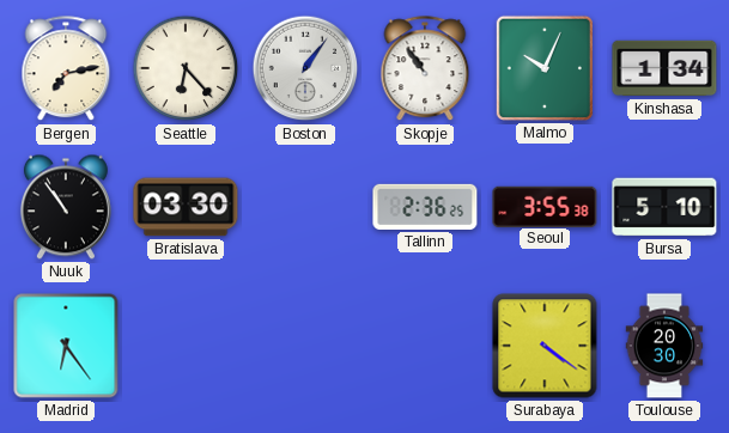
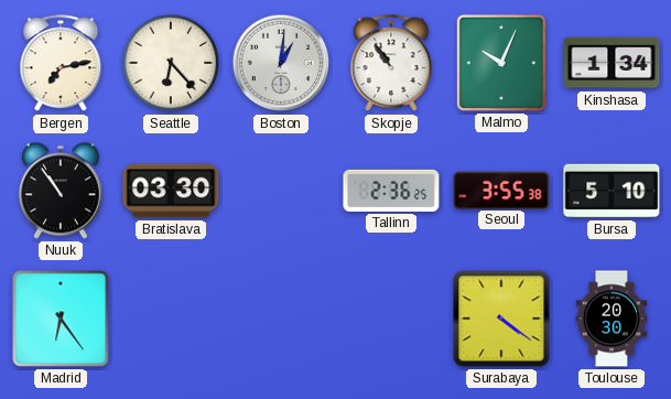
Boston: 1:06 -> 1:01
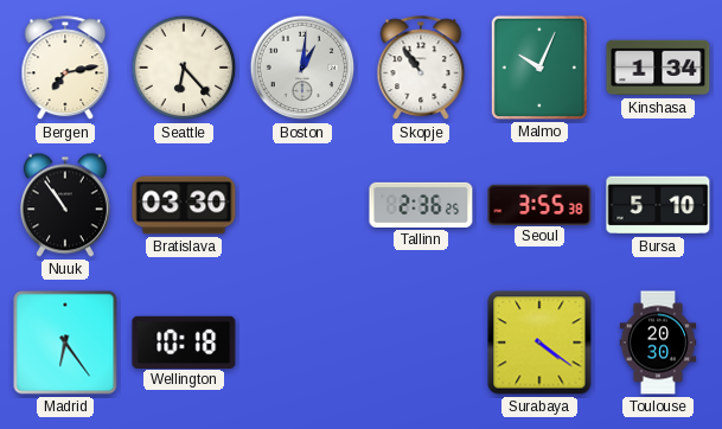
Wellington: none -> 10:18
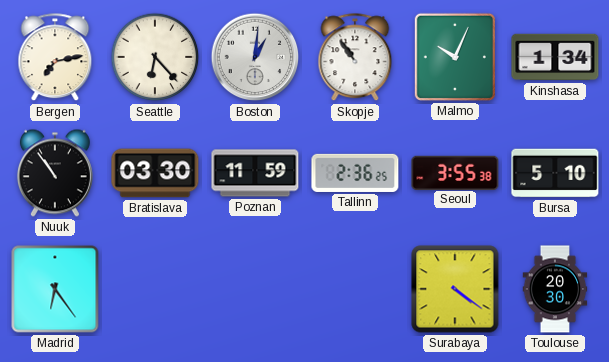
Poznan: none -> 11:59
Wellington: 10:18 -> none
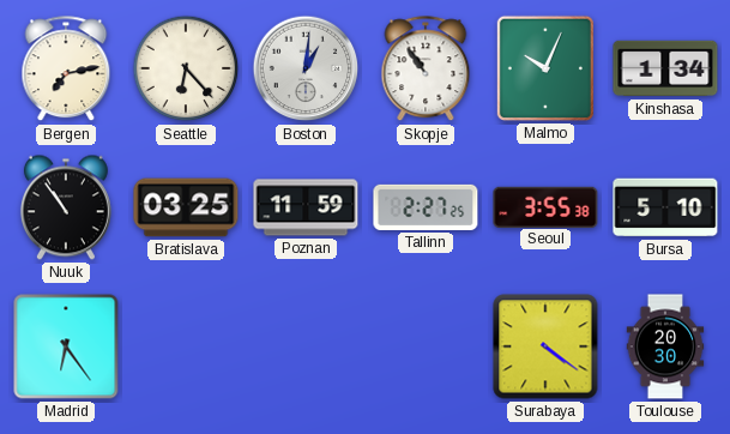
Bratislava: 03:30 -> 03:25
Tallinn: 2:36 -> 2:27
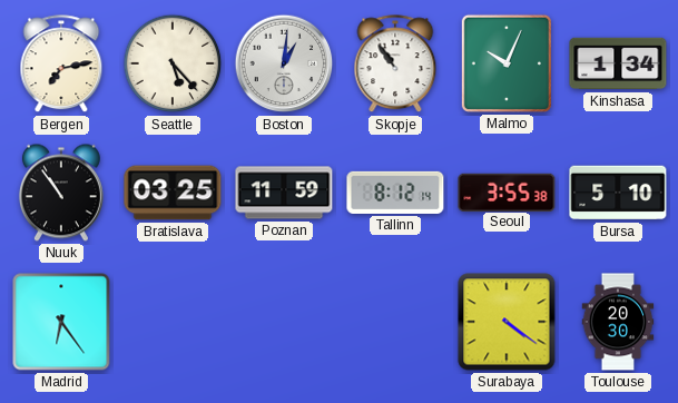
Seattle: 6:23 -> 5:23
Tallinn: 2:27 -> 8:12
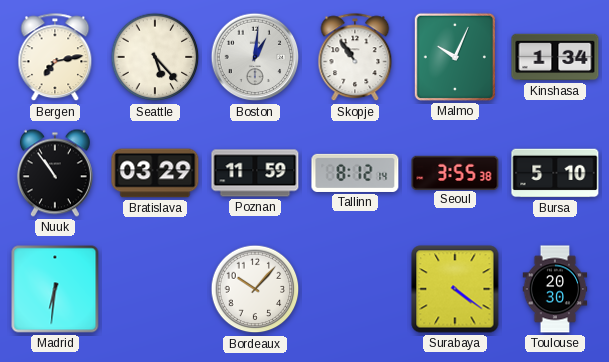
Bratislava: 03:25 -> 03:29
Madrid: 6:24 -> 6:31
Bordeaux: none -> 10:07
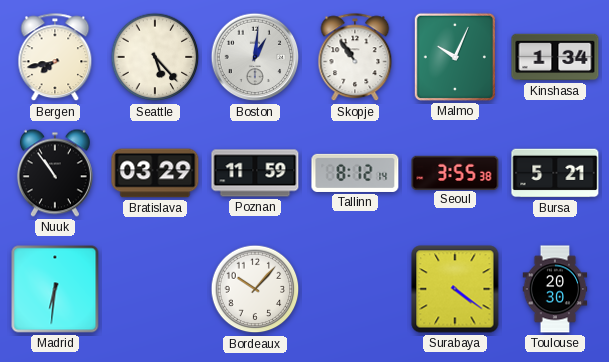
Bergen: 7:13 -> 7:43
Bursa: 5:10 -> 5:21
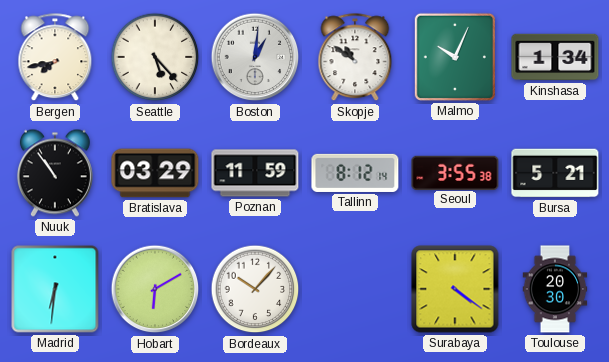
Skopje: 10:54 -> 10:51
Hobart: none -> 6:10
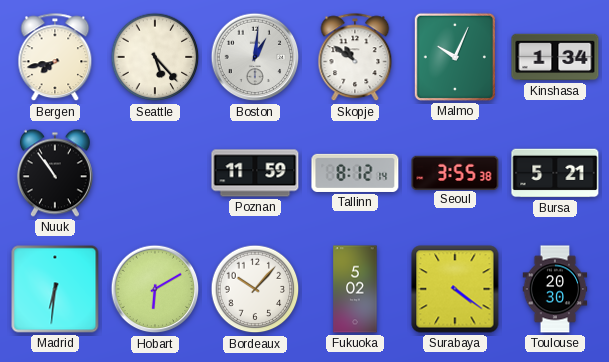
Bratislava: 03:29 -> none
Fukuoka: none -> 5:02
